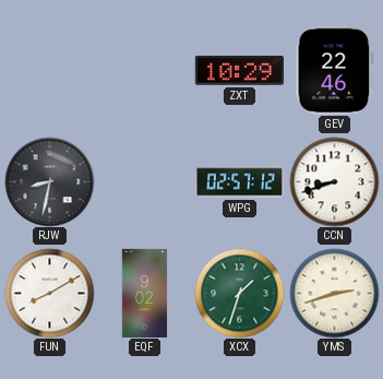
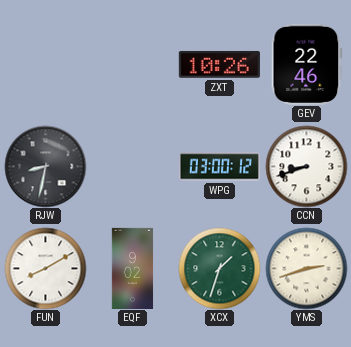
ZXT: 10:29 -> 10:26
WPG: 02:57 -> 03:00
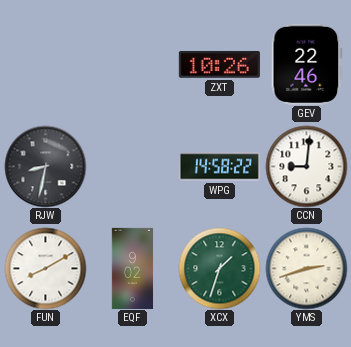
WPG: 03:00 -> 14:58
CCN: 8:42 -> 9:01
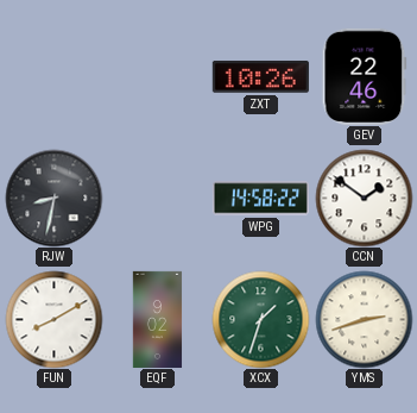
CCN: 9:01 -> 1:51
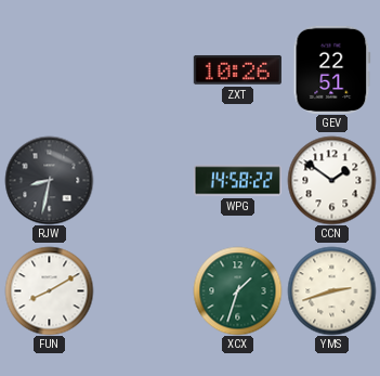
GEV: 22:46 -> 22:51
EQF: 9:02 -> none
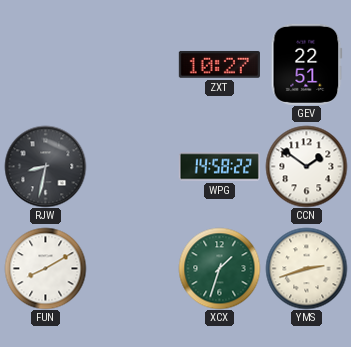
ZXT: 10:26 -> 10:27
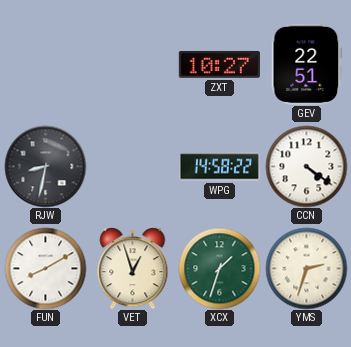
CCN: 1:51 -> 4:21
VET: none -> 12:57
YMS: 2:42 -> 2:33
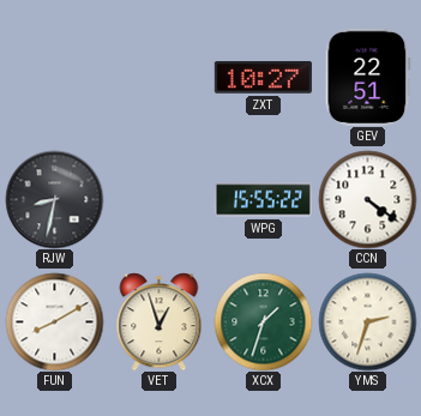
WPG: 14:58 -> 15:55
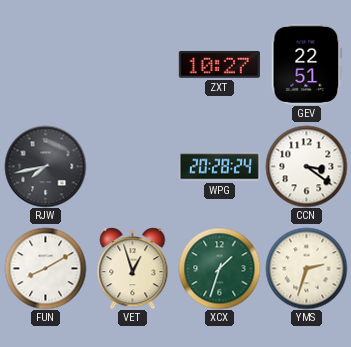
RJW: 8:32 -> 7:43
WPG: 15:55 -> 20:28
CCN: 4:21 -> 3:21
